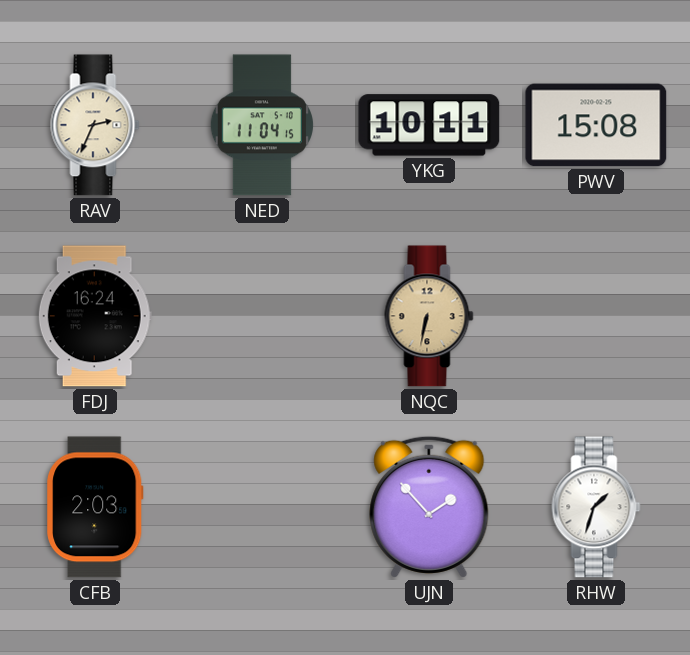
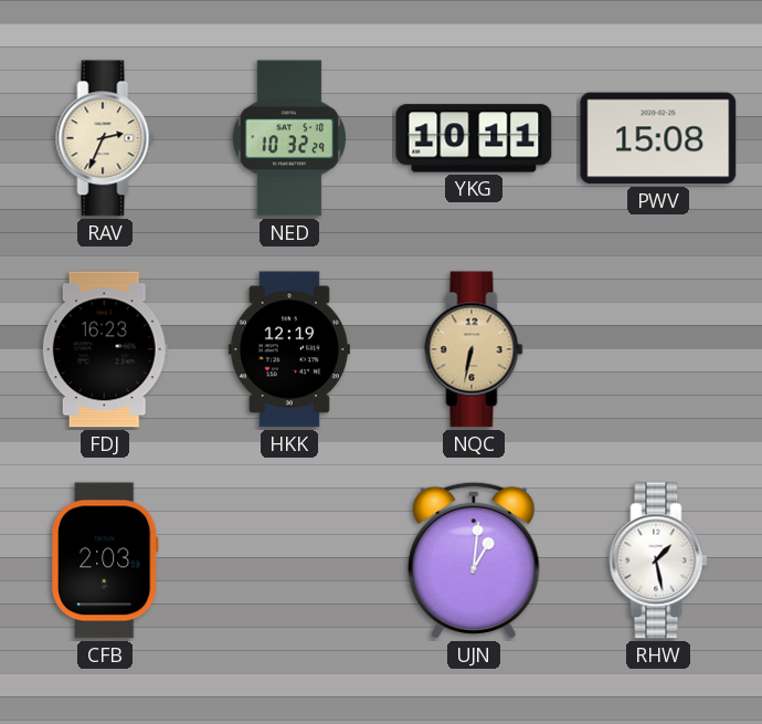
NED: 11:04 -> 10:32
FDJ: 16:24 -> 16:23
HKK: none -> 12:19
UJN: 1:53 -> 1:01
RHW: 1:33 -> 1:28
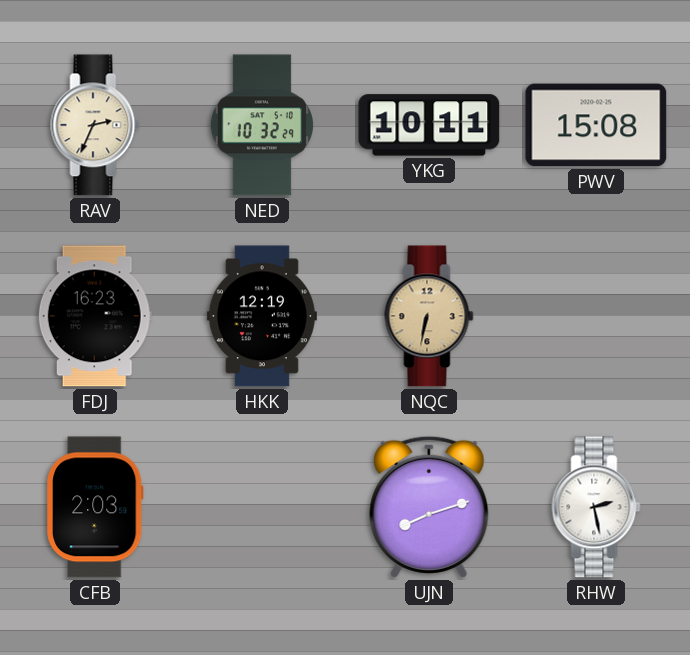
UJN: 1:01 -> 8:12
RHW: 1:28 -> 2:28
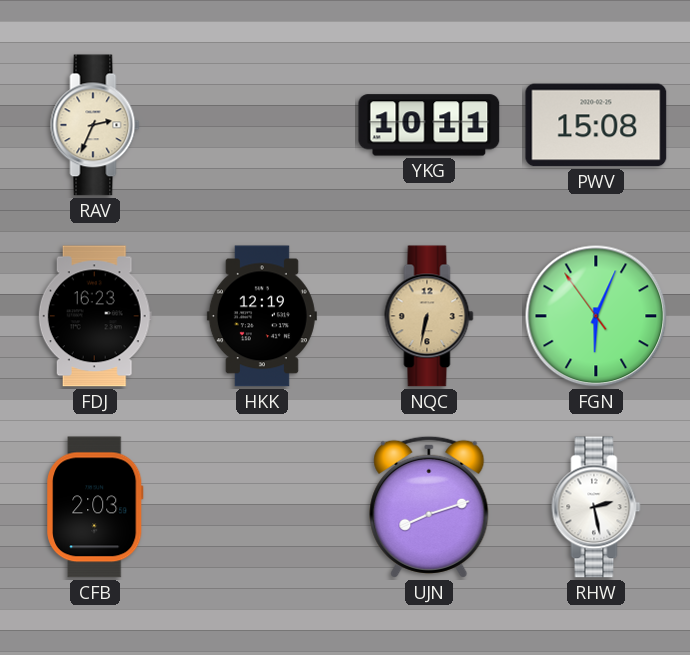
NED: 10:32 -> none
FGN: none -> 6:03
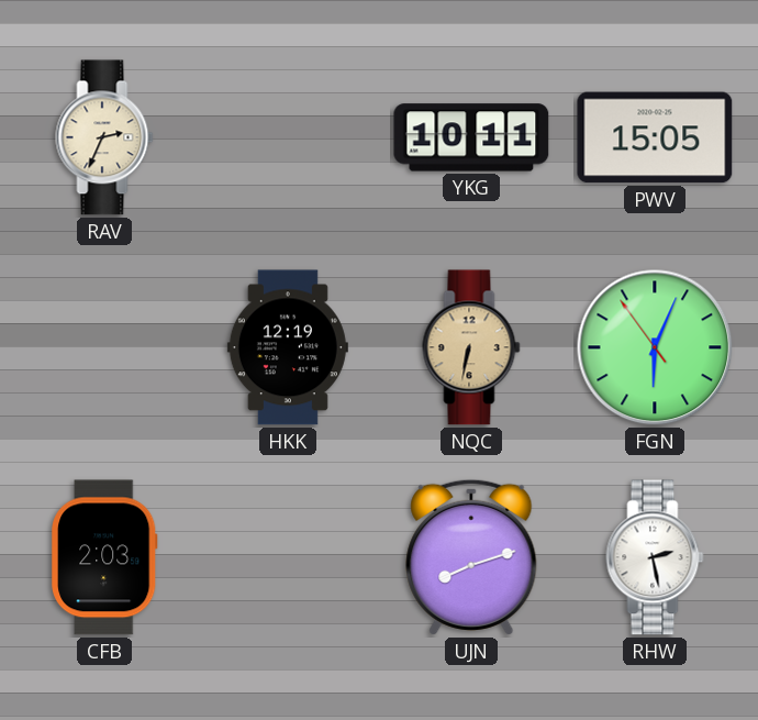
PWV: 15:08 -> 15:05
FDJ: 16:23 -> none
